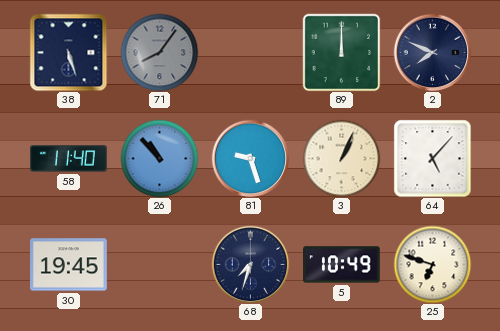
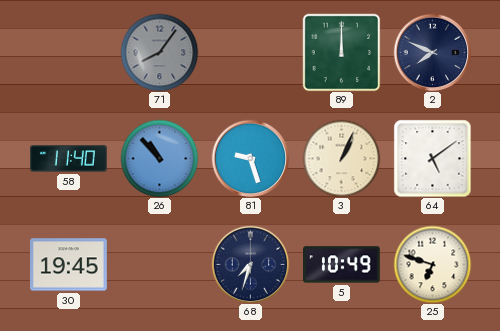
38: 5:27 -> none
64: 5:07 -> 5:09
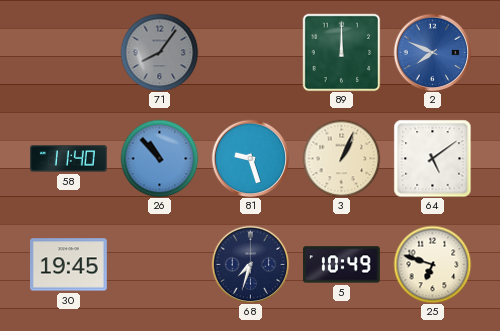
2 dial: navy -> blue
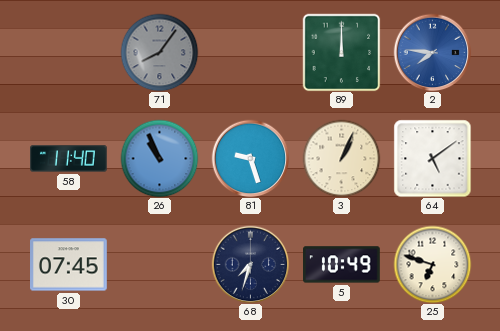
2: 7:49 -> 7:46
26: 10:53 -> 10:56
30: 19:45 -> 07:45
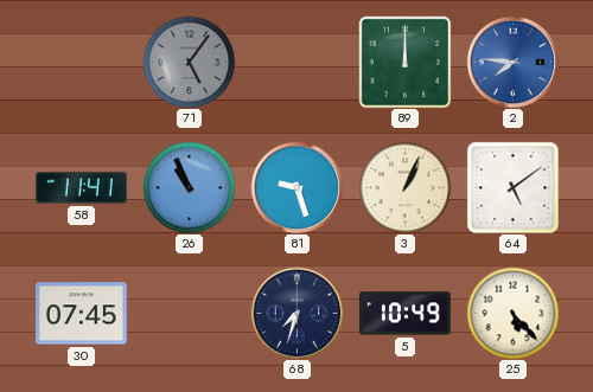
71: 8:06 -> 5:06
58: 11:40 -> 11:41
25: 6:48 -> 5:23
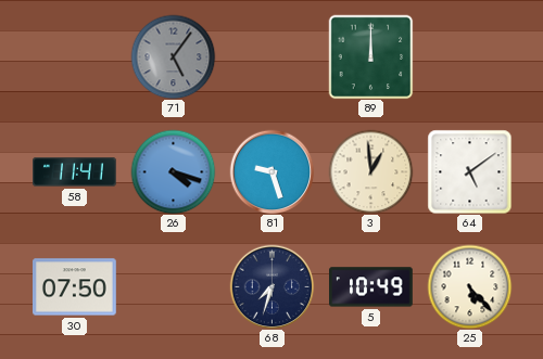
2: 7:46 -> none
26: 10:56 -> 4:18
3: 1:04 -> 12:59
30: 07:45 -> 07:50
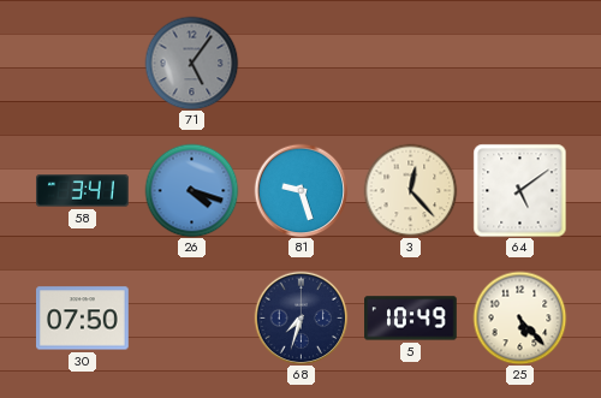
89: 12:00 -> none
58: 11:41 -> 3:41
3: 12:59 -> 12:23
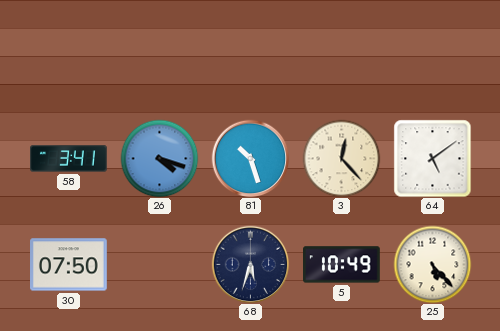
71: 5:06 -> none
81: 9:27 -> 10:27
68: 7:33 -> 5:33
